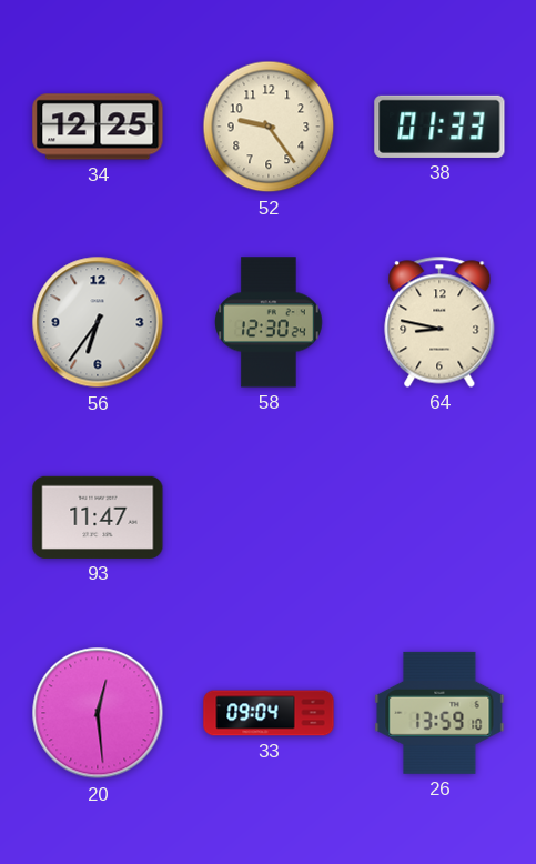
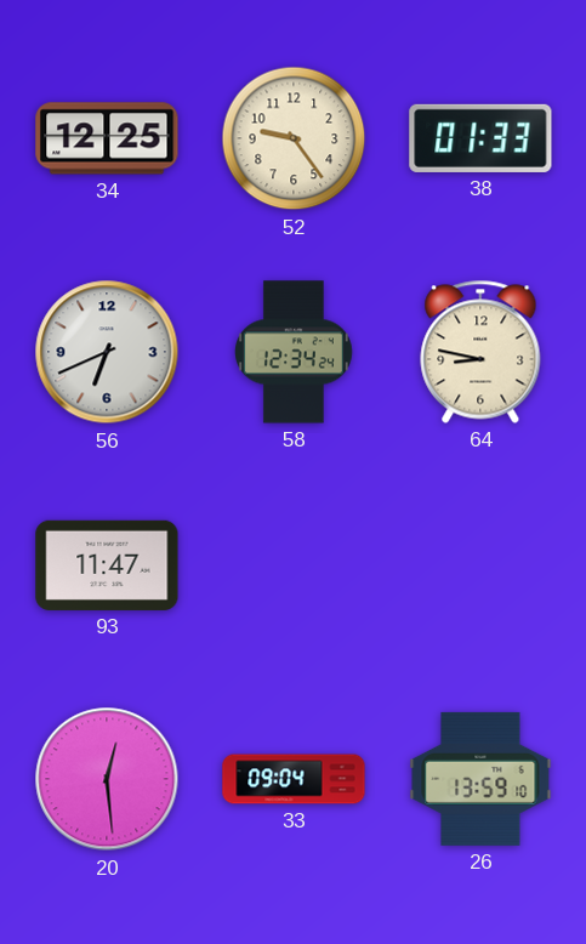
56: 6:36 -> 6:41
58: 12:30 -> 12:34
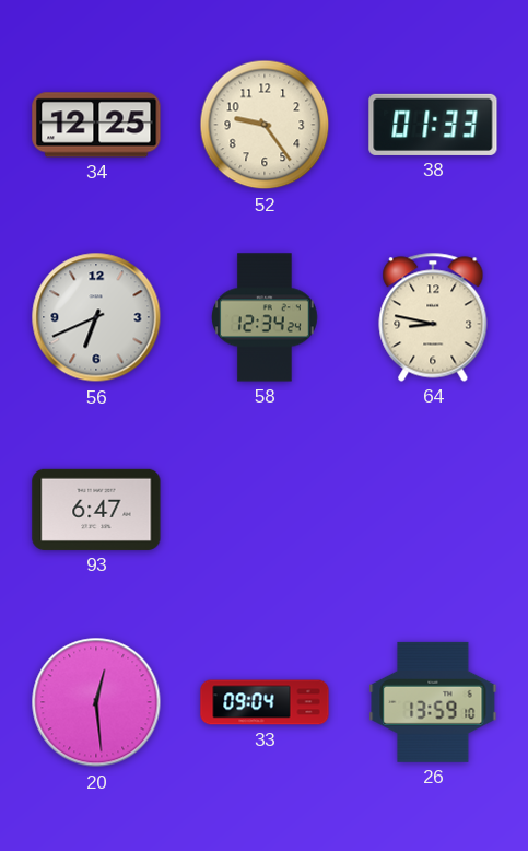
93: 11:47 -> 6:47
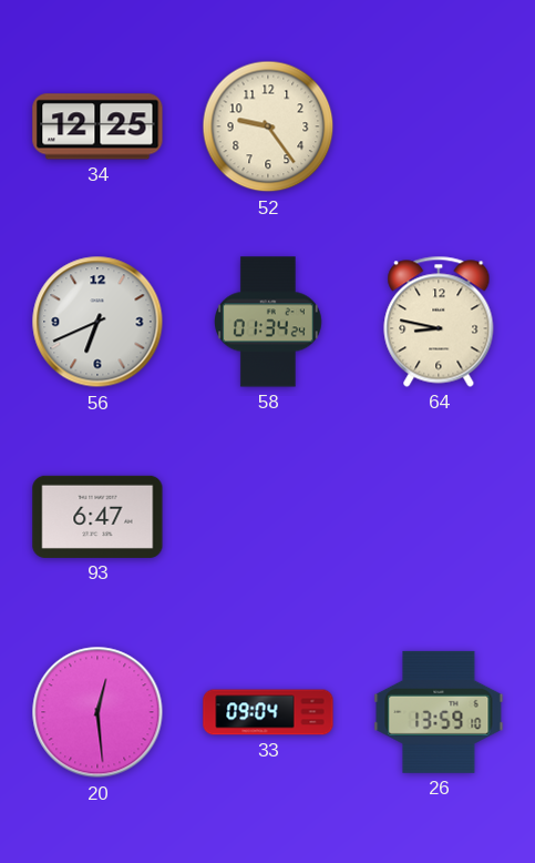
38: 01:33 -> none
58: 12:34 -> 01:34
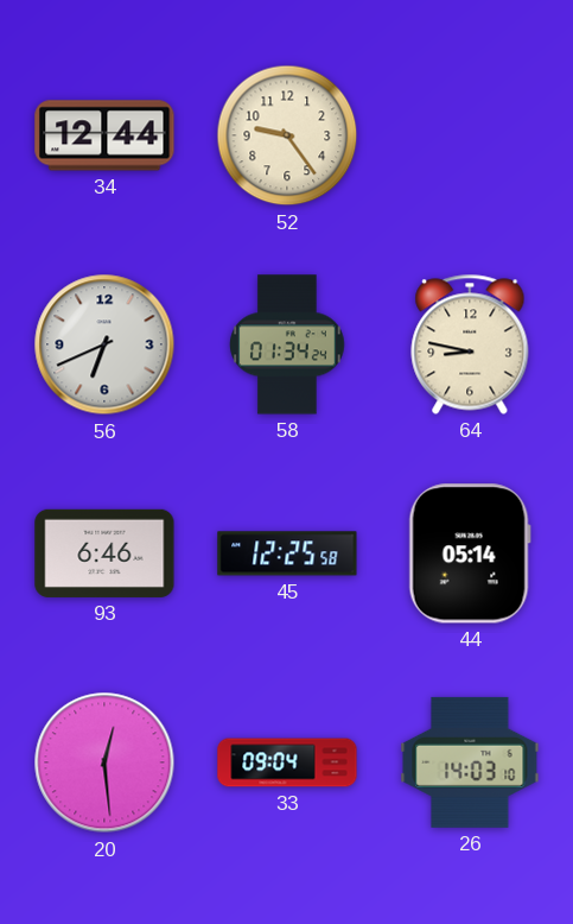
34: 12:25 -> 12:44
93: 6:47 -> 6:46
45: none -> 12:25
44: none -> 05:14
26: 13:59 -> 14:03
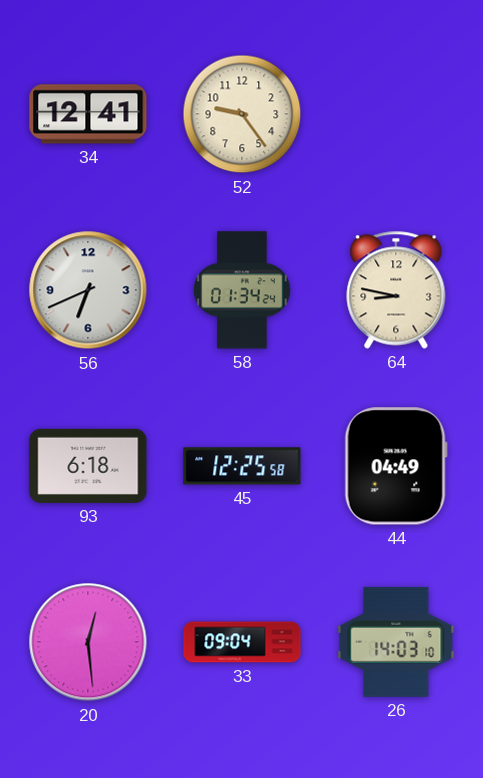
34: 12:44 -> 12:41
93: 6:46 -> 6:18
44: 05:14 -> 04:49
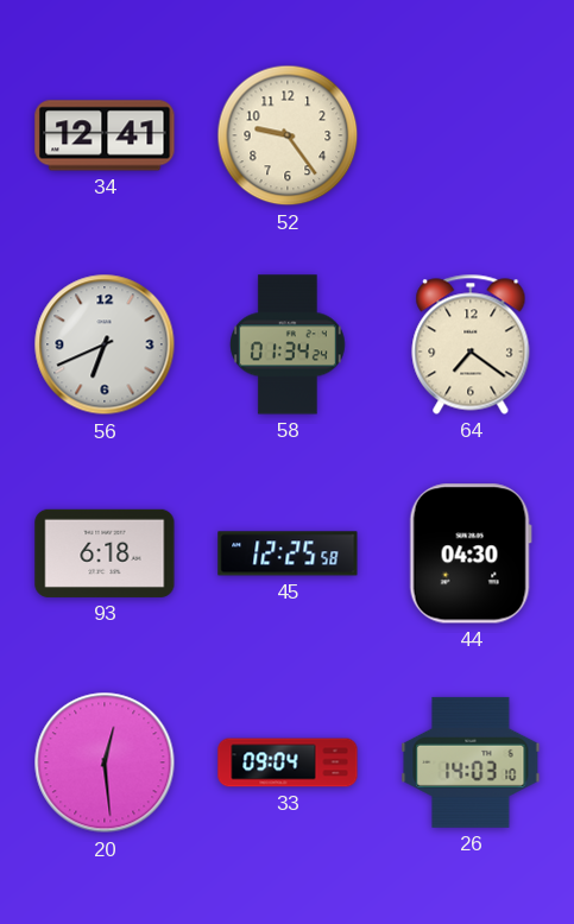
64: 8:47 -> 7:21
44: 04:49 -> 04:30
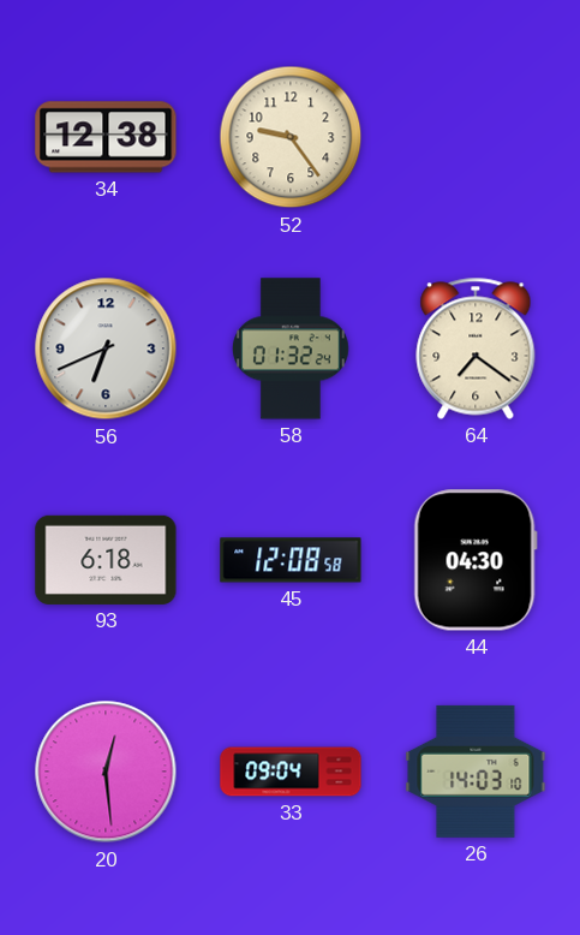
34: 12:41 -> 12:38
58: 01:34 -> 01:32
45: 12:25 -> 12:08
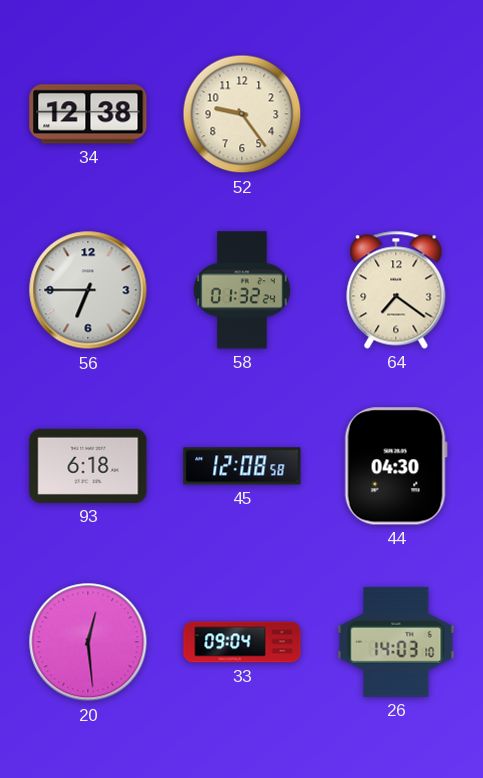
56: 6:41 -> 6:45
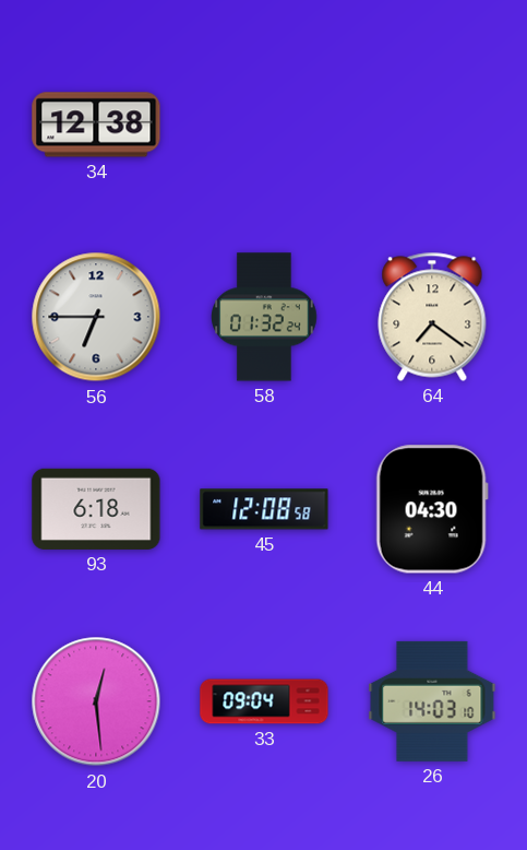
52: 9:24 -> none
